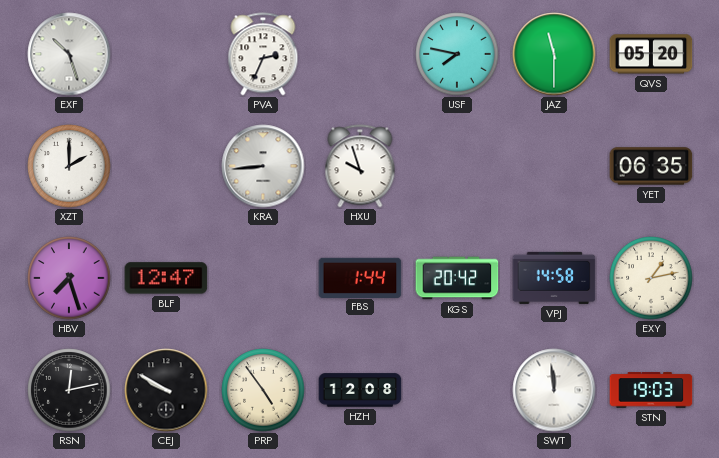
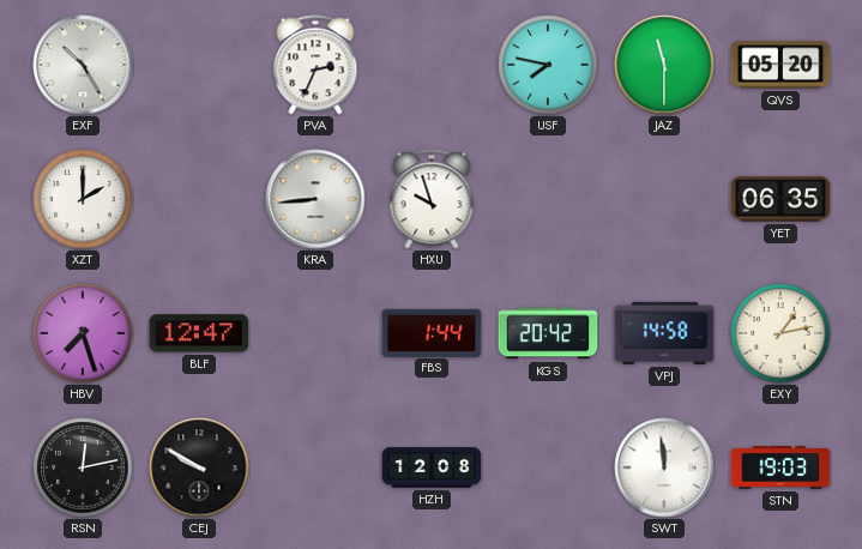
EXF: 10:27 -> 10:25
PRP: 4:54 -> none
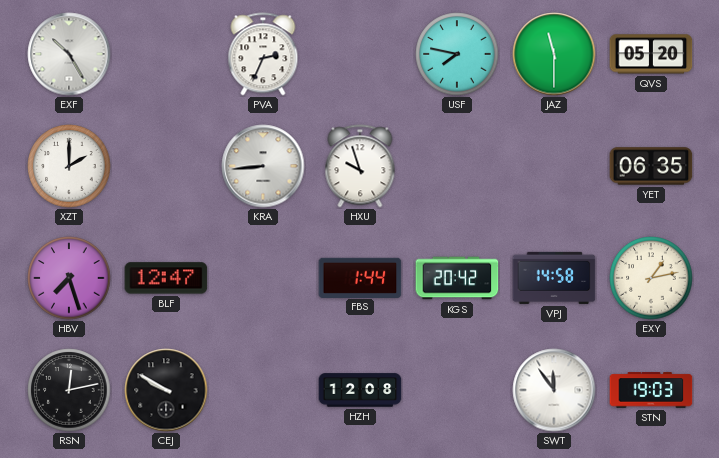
SWT: 11:59 -> 11:54
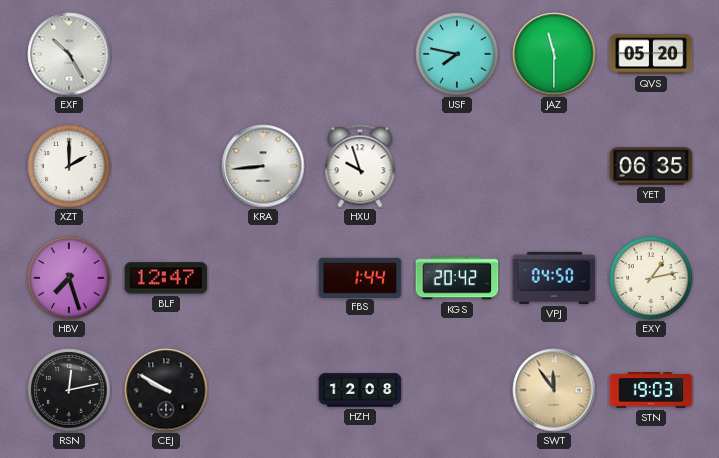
PVA: 2:34 -> none
VPJ: 14:58 -> 04:50
SWT dial: white -> champagne
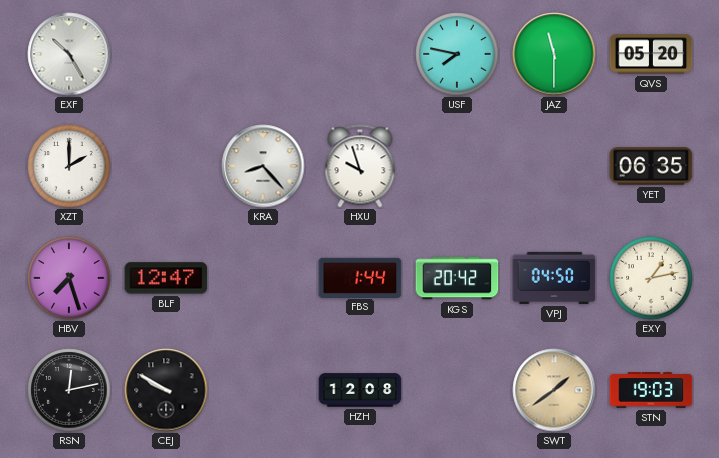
KRA: 8:44 -> 8:23
SWT: 11:54 -> 1:39
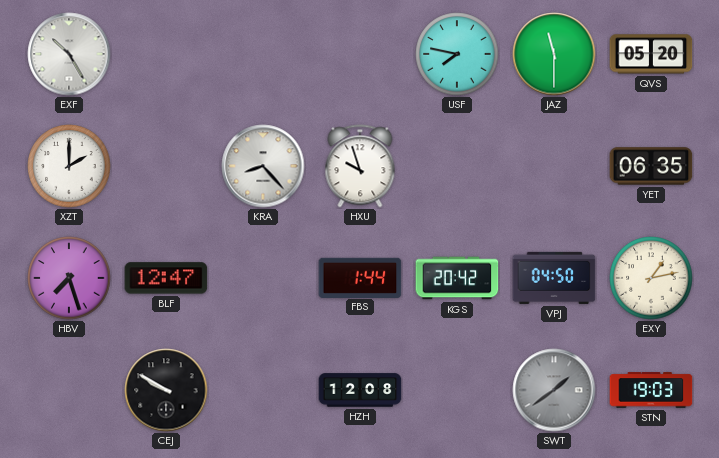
RSN: 12:13 -> none
SWT dial: champagne -> grey
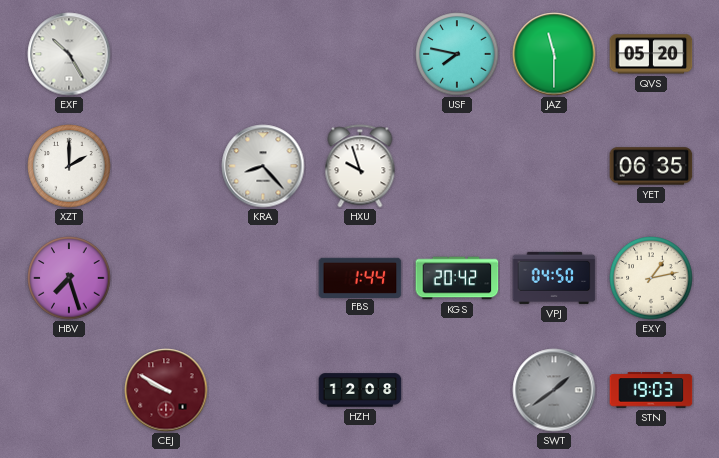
BLF: 12:47 -> none
CEJ dial: black -> burgundy
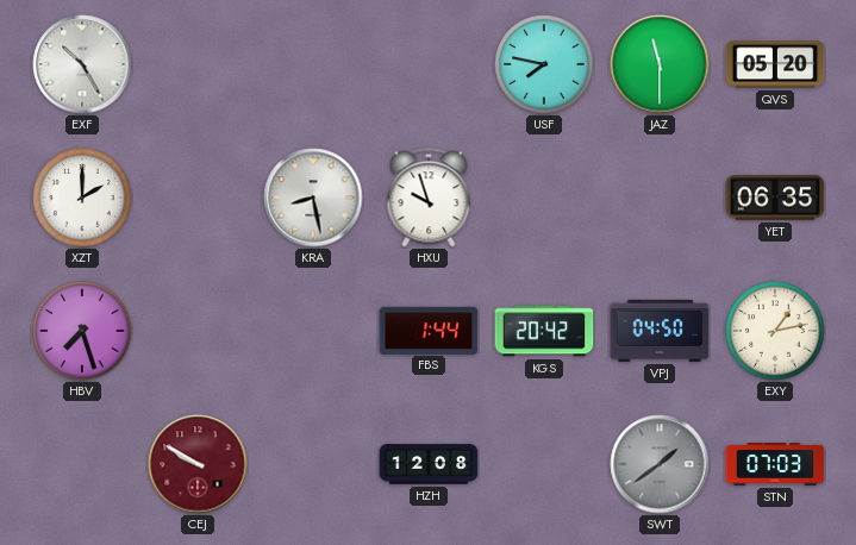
KRA: 8:23 -> 8:28
STN: 19:03 -> 07:03
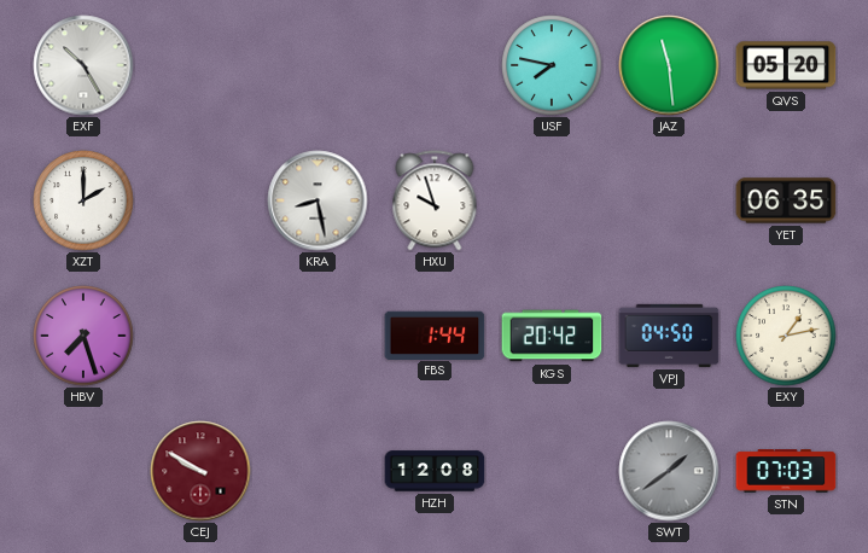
JAZ: 11:30 -> 11:29
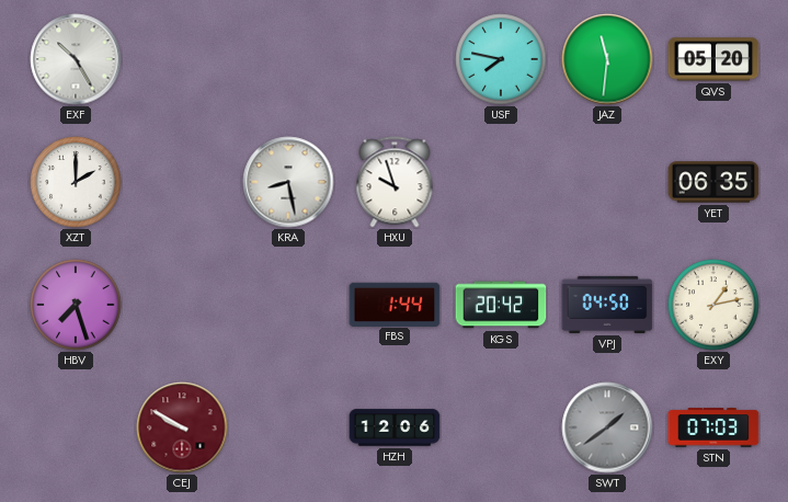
JAZ: 11:29 -> 11:31
HZH: 12:08 -> 12:06
